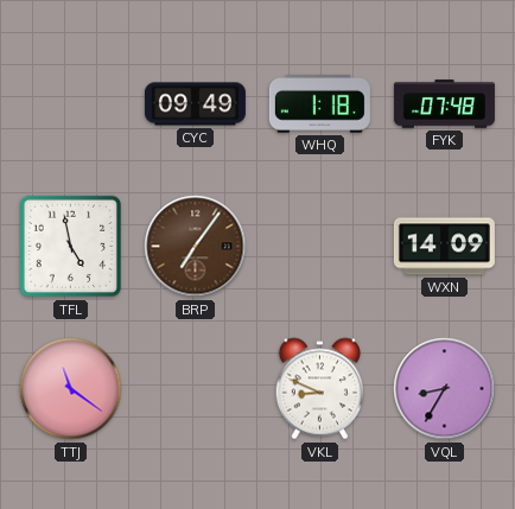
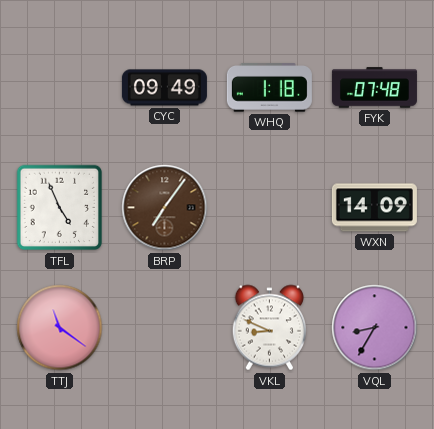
TFL: 4:58 -> 4:56
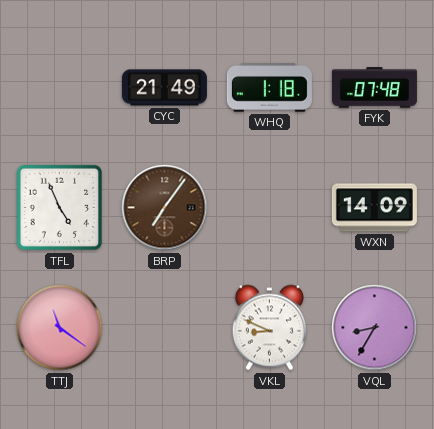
CYC: 09:49 -> 21:49
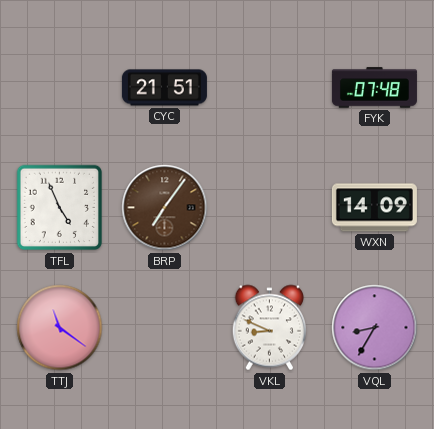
CYC: 21:49 -> 21:51
WHQ: 1:18 -> none
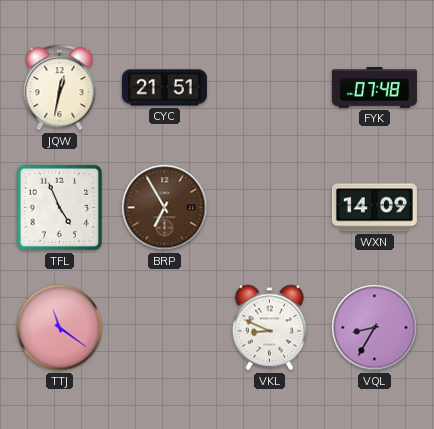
JQW: none -> 12:32
BRP: 7:06 -> 6:55
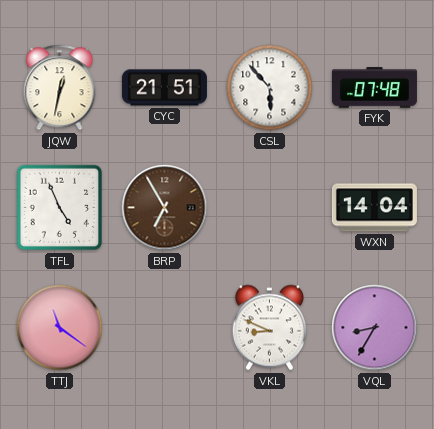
CSL: none -> 5:53
WXN: 14:09 -> 14:04
